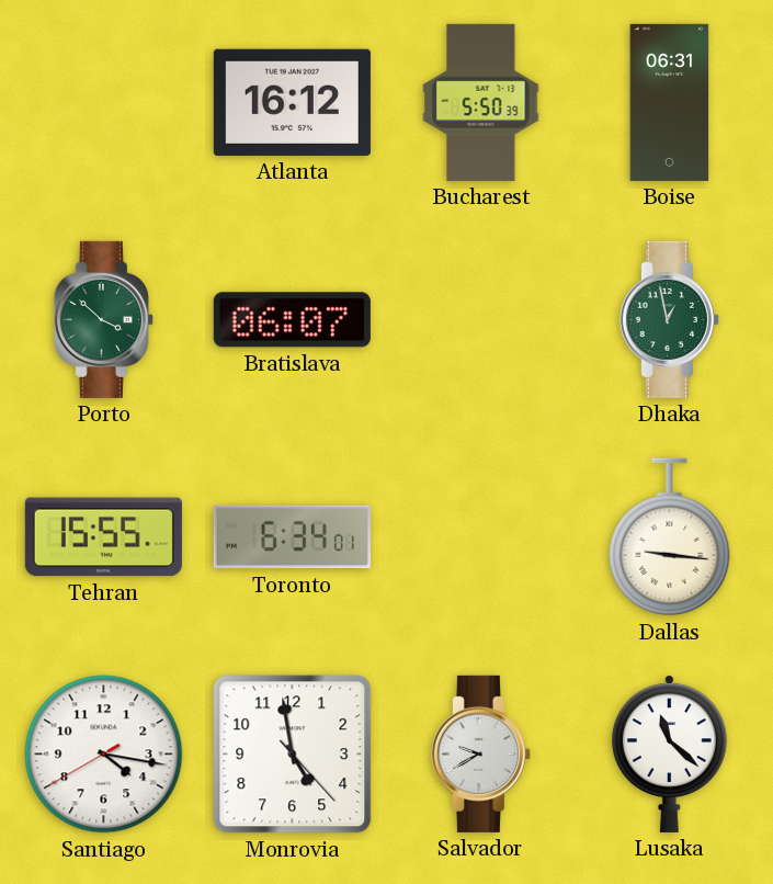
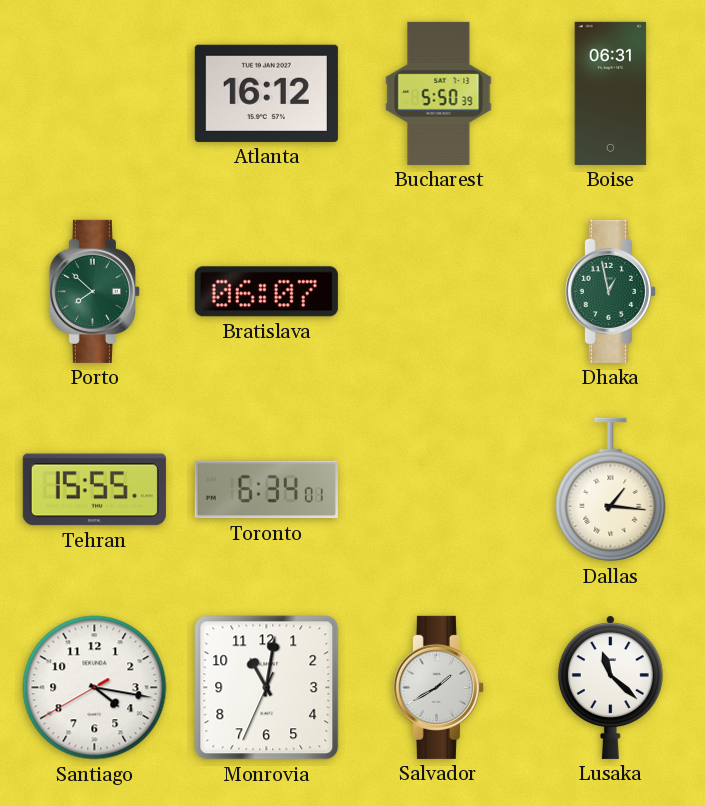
Porto: 3:52 -> 7:52
Dallas: 9:16 -> 1:16
Monrovia: 4:58 -> 11:01
Salvador: 9:40 -> 1:40
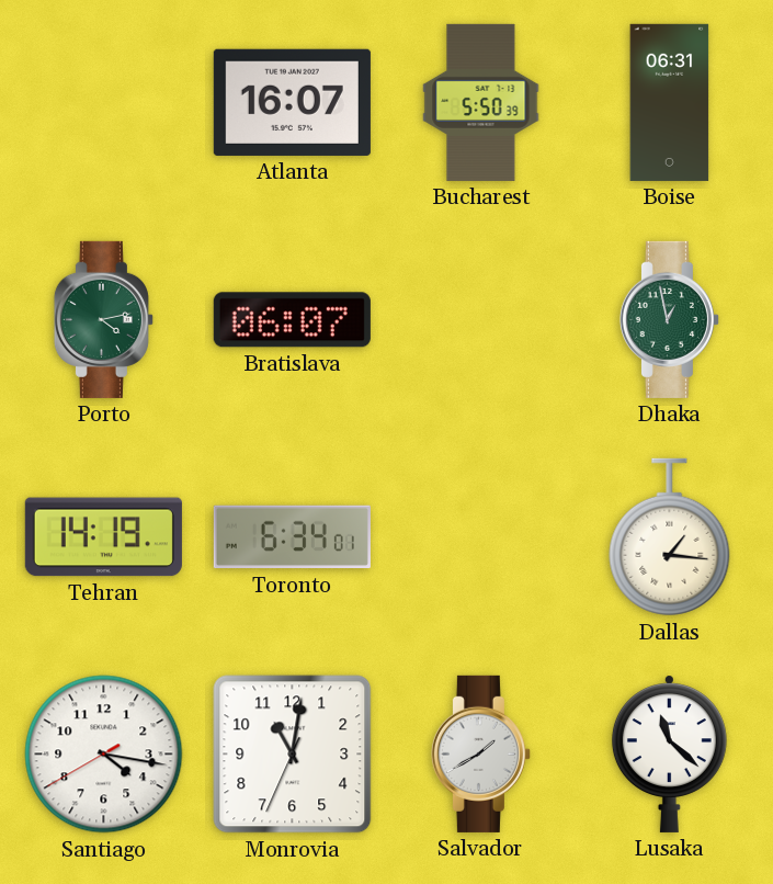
Atlanta: 16:12 -> 16:07
Porto: 7:52 -> 4:13
Tehran: 15:55 -> 14:19
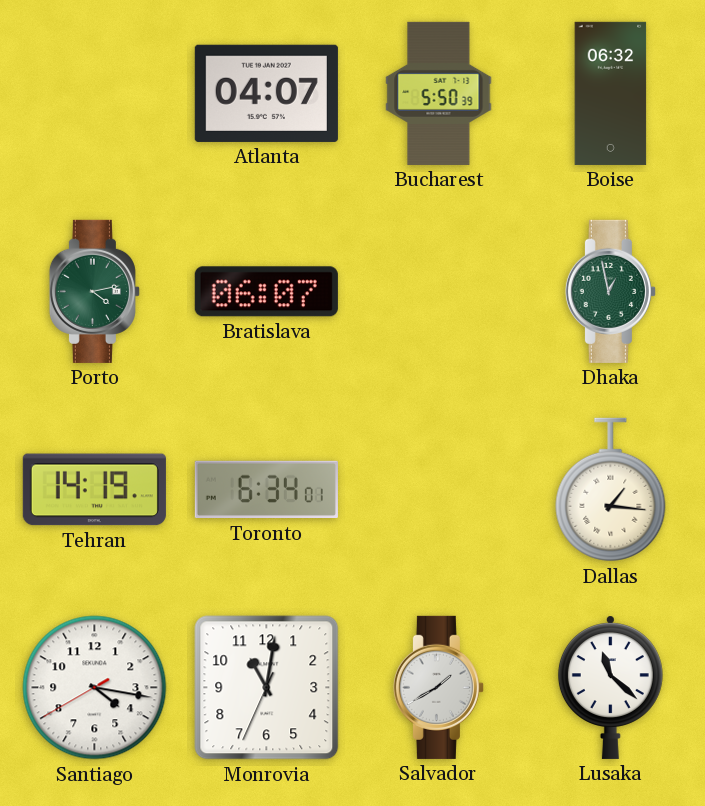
Atlanta: 16:07 -> 04:07
Boise: 06:31 -> 06:32
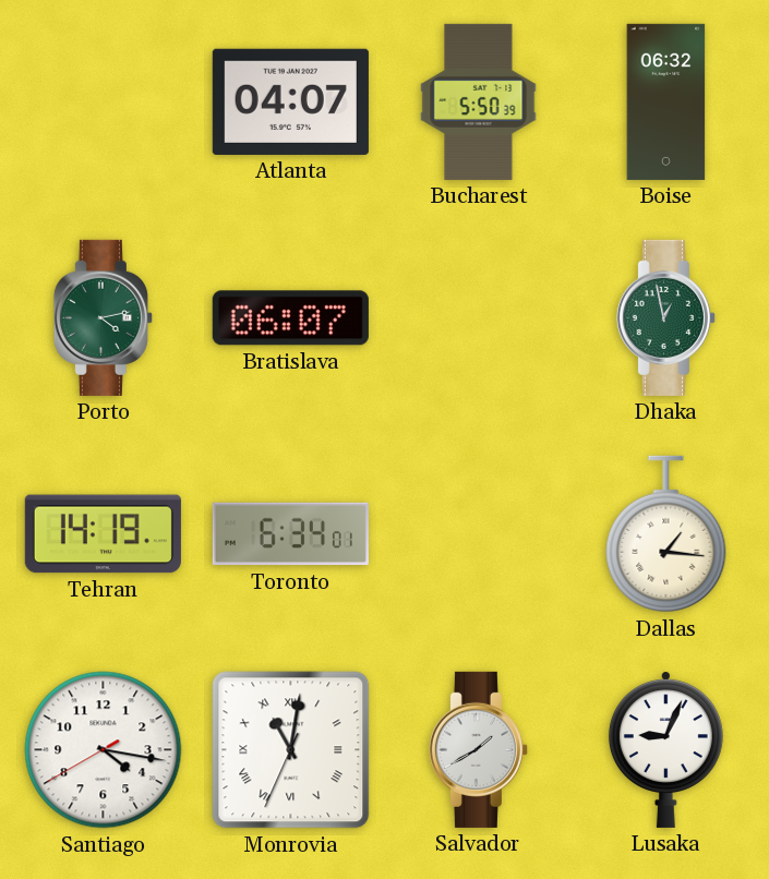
Monrovia numerals: Arabic -> Roman
Lusaka: 11:22 -> 9:04
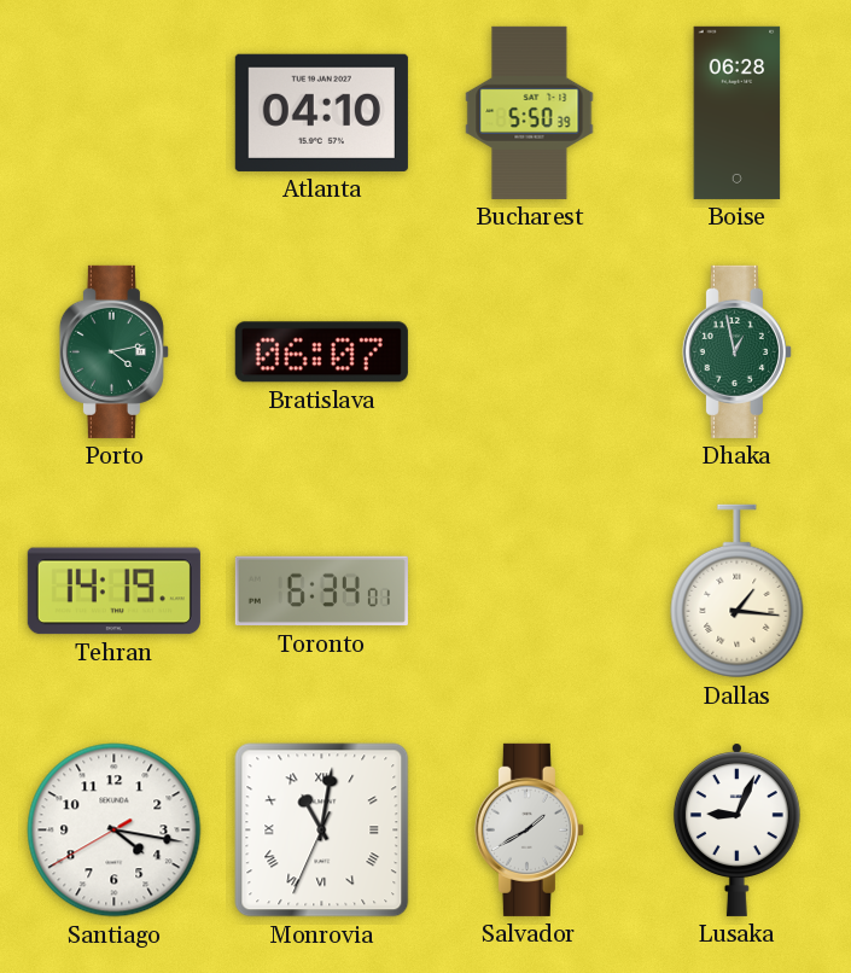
Atlanta: 04:07 -> 04:10
Boise: 06:32 -> 06:28
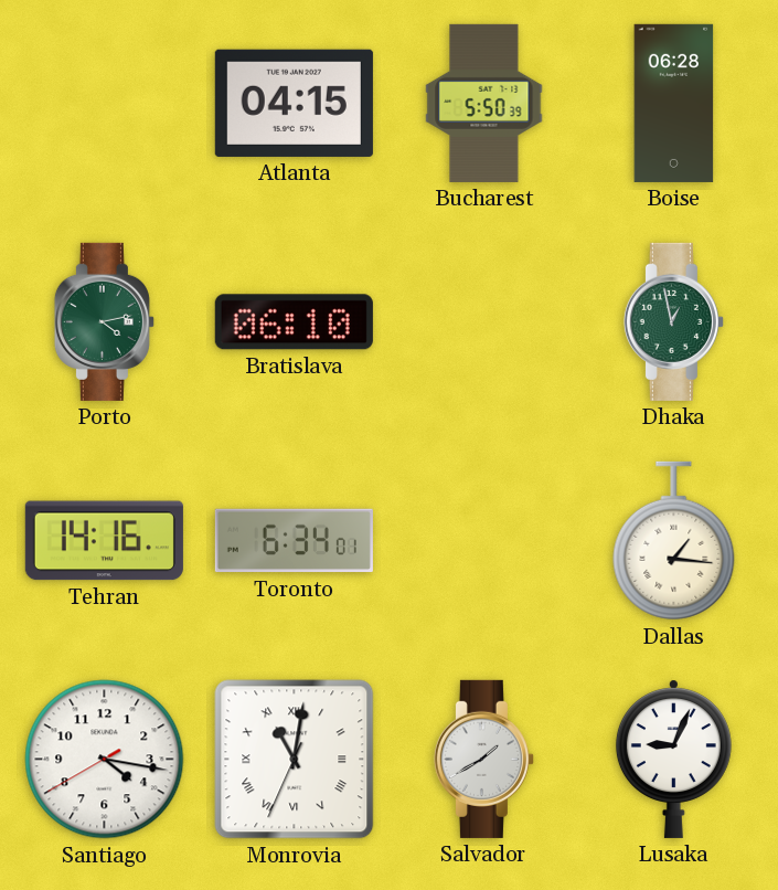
Atlanta: 04:10 -> 04:15
Bratislava: 06:07 -> 06:10
Tehran: 14:19 -> 14:16
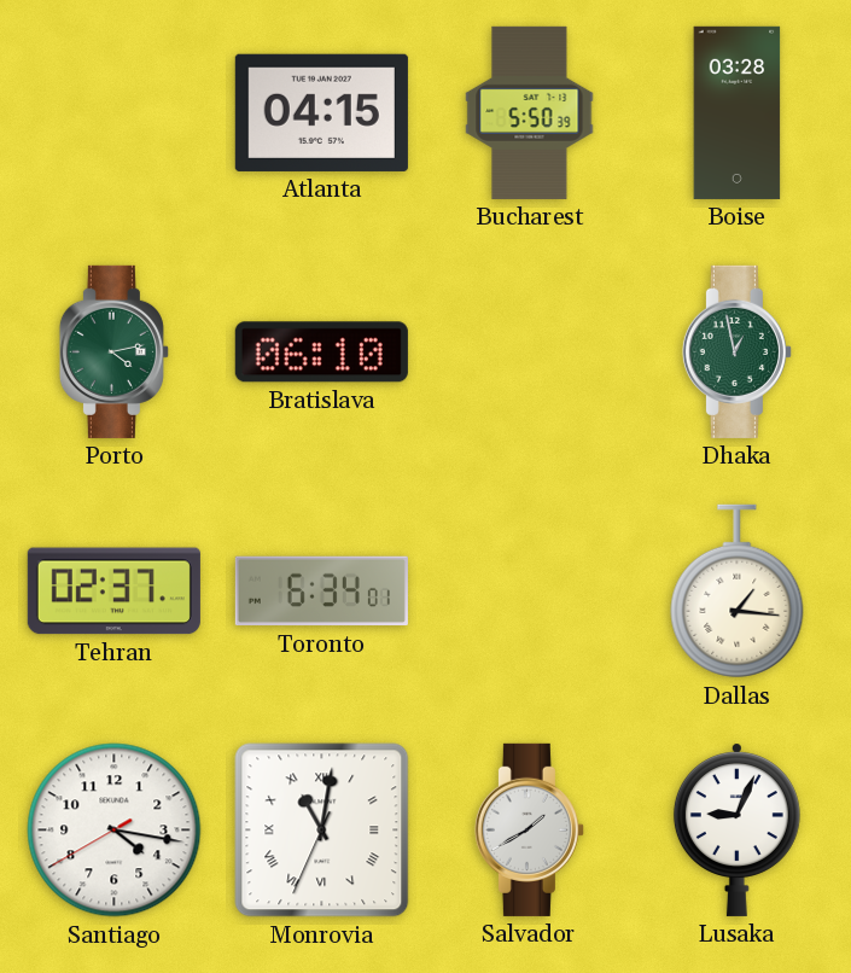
Boise: 06:28 -> 03:28
Tehran: 14:16 -> 02:37
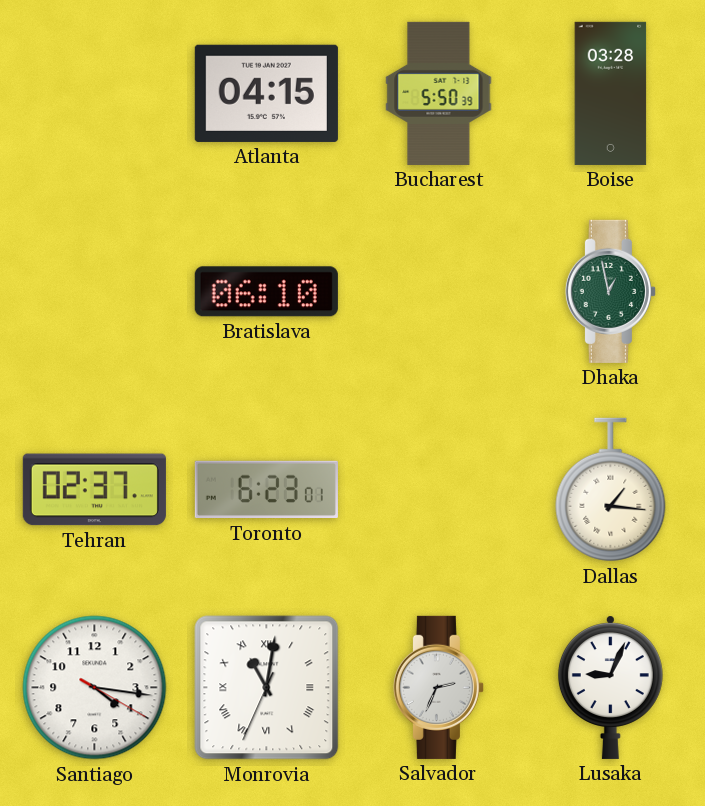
Porto: 4:13 -> none
Toronto: 6:34 -> 6:23
Santiago: 4:16:40 -> 4:16:20
Salvador: 1:40 -> 2:34
